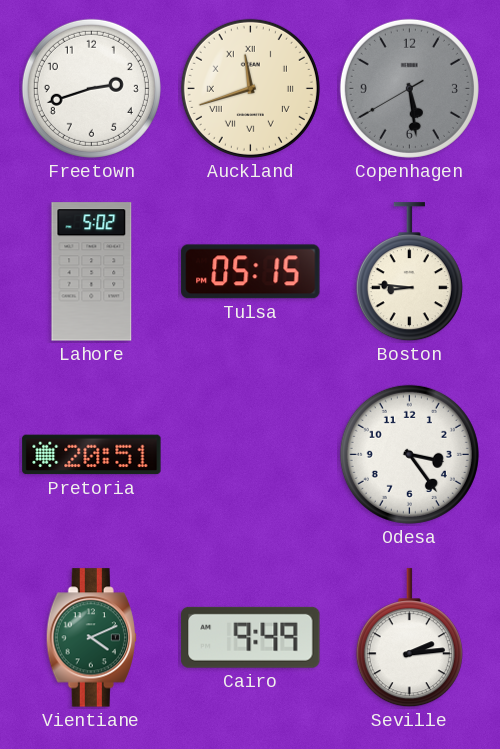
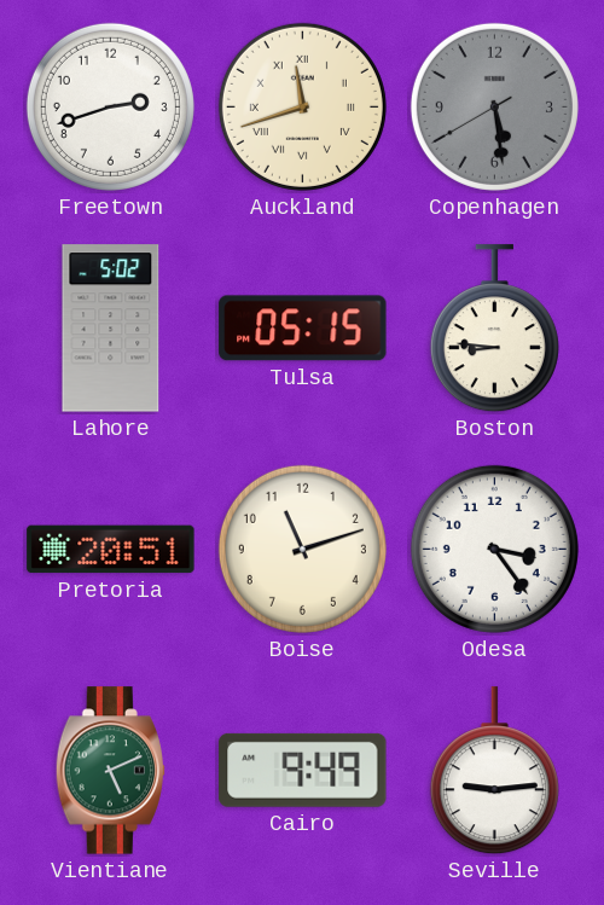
Boise: none -> 11:12
Vientiane: 4:11 -> 5:11
Seville: 2:14 -> 9:14
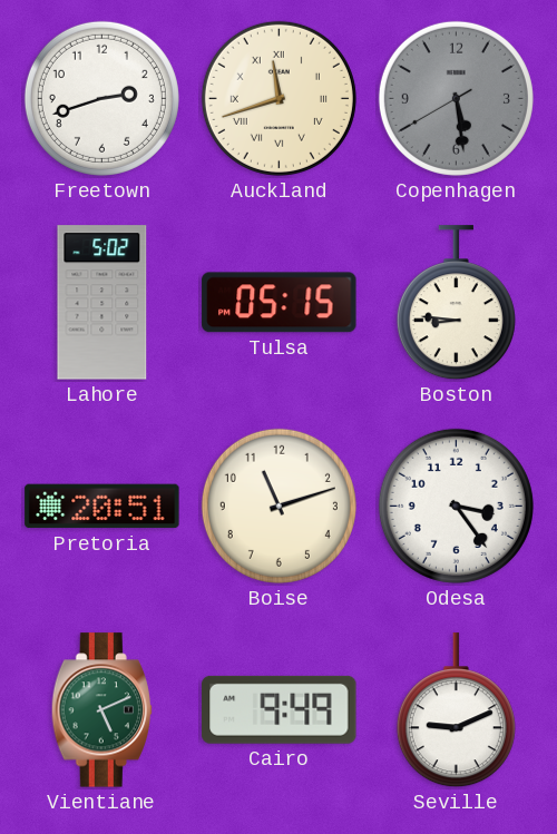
Seville: 9:14 -> 9:11
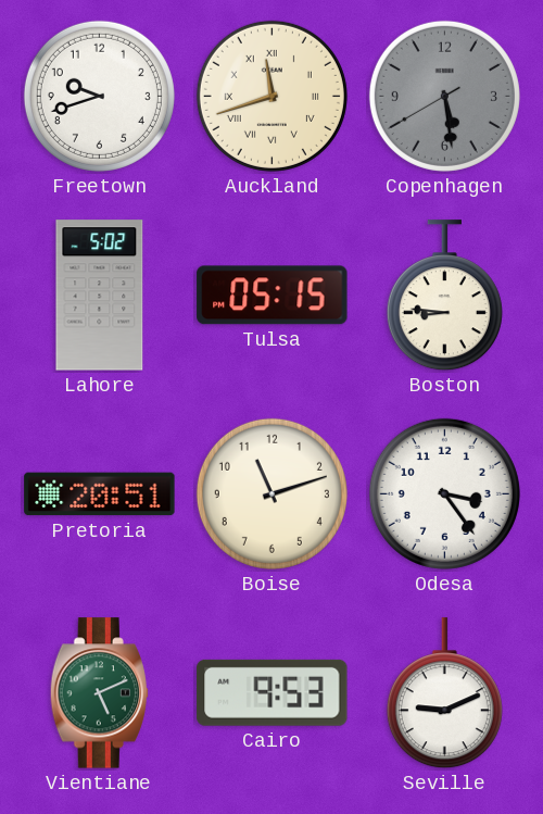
Freetown: 2:42 -> 9:42
Cairo: 9:49 -> 9:53
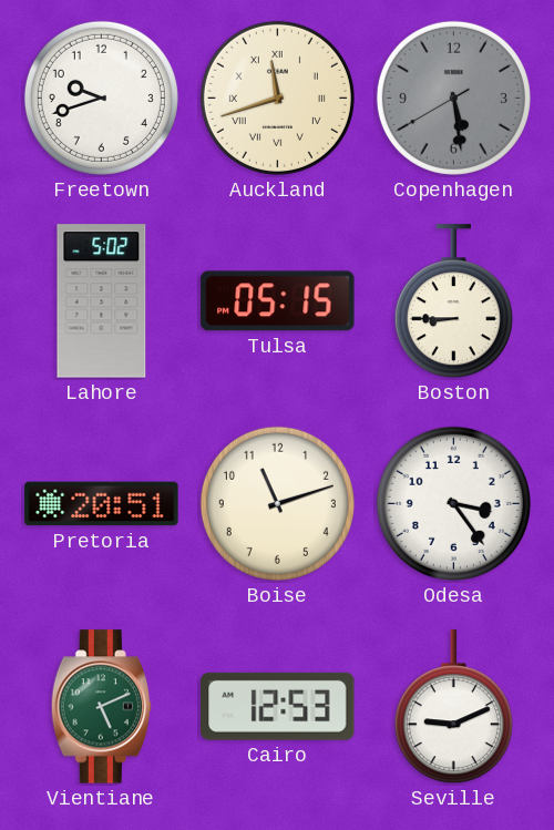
Boston: 8:46 -> 8:45
Cairo: 9:53 -> 12:53
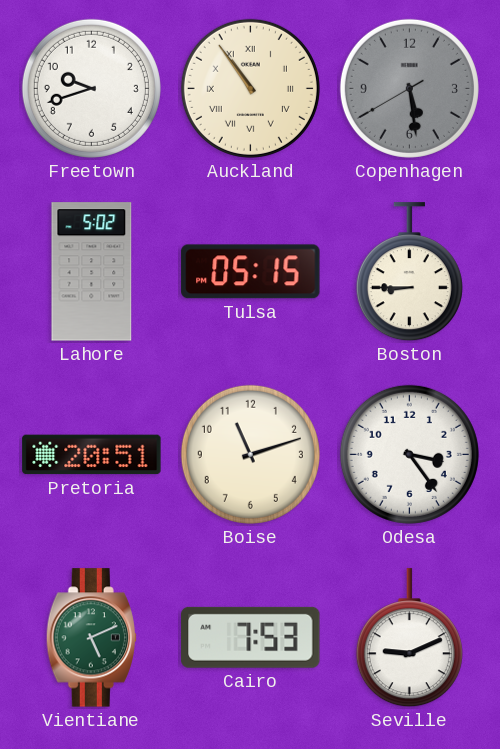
Auckland: 11:42 -> 10:54
Cairo: 12:53 -> 7:53
